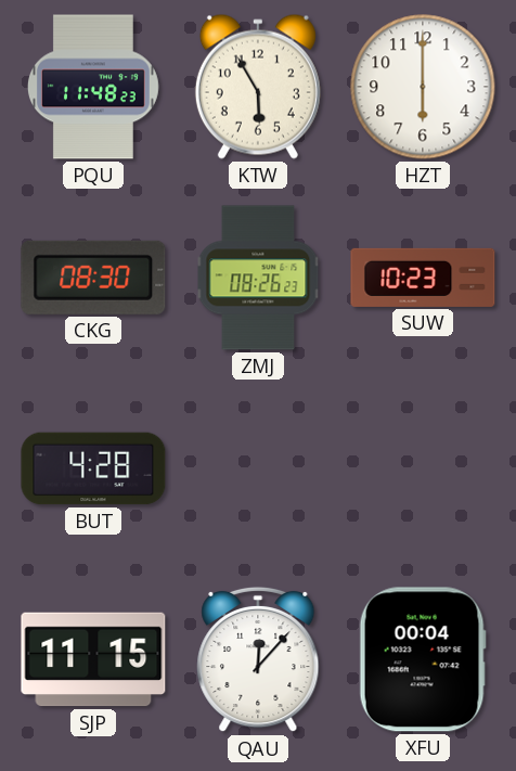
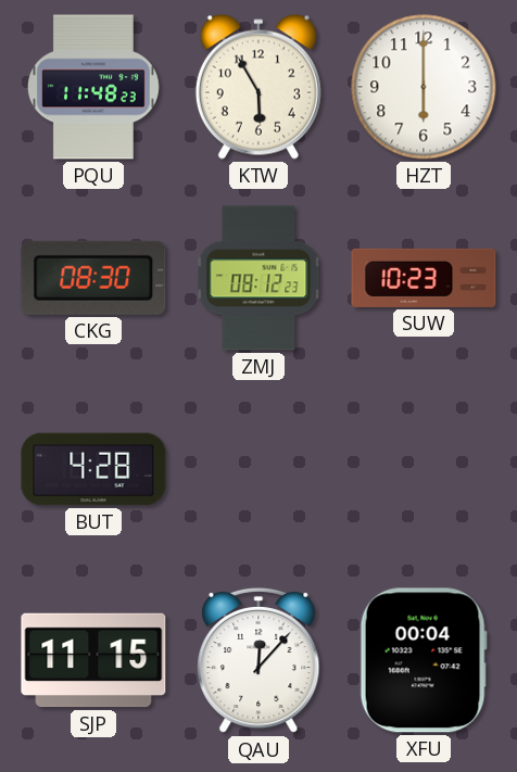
ZMJ: 08:26 -> 08:12
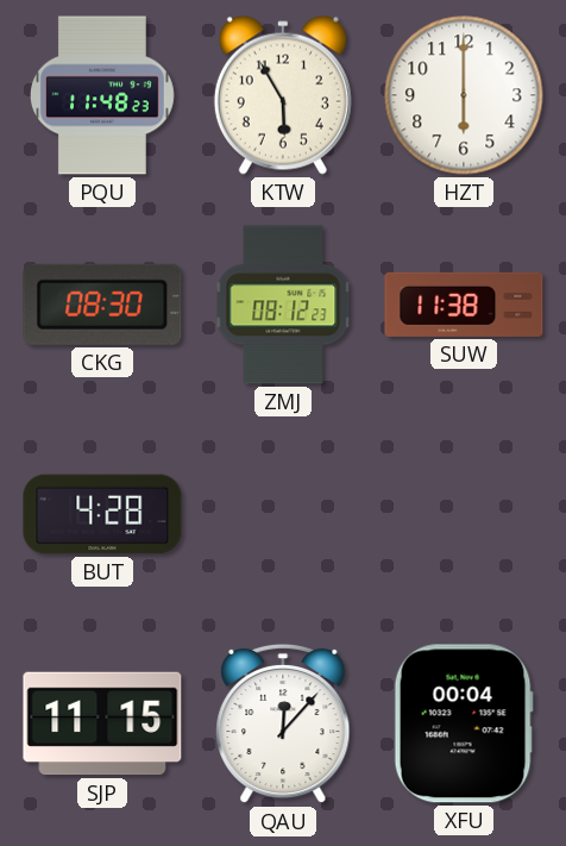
SUW: 10:23 -> 11:38
